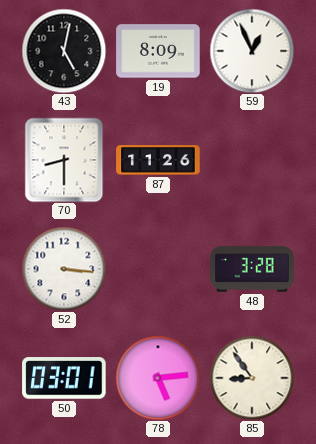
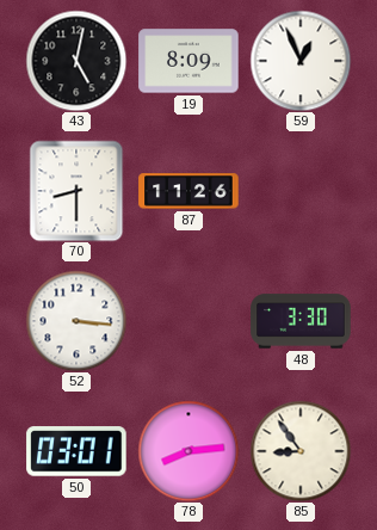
48: 3:28 -> 3:30
78: 5:14 -> 8:14
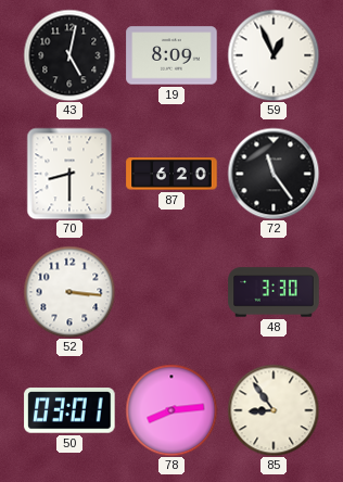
87: 11:26 -> 6:20
72: none -> 11:24
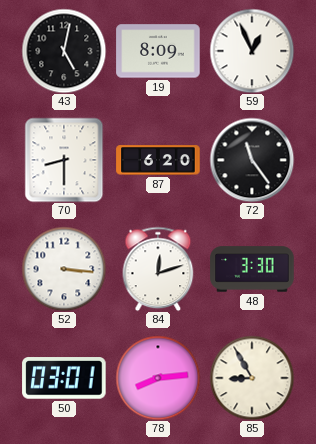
84: none -> 12:12
85: 8:54 -> 8:55
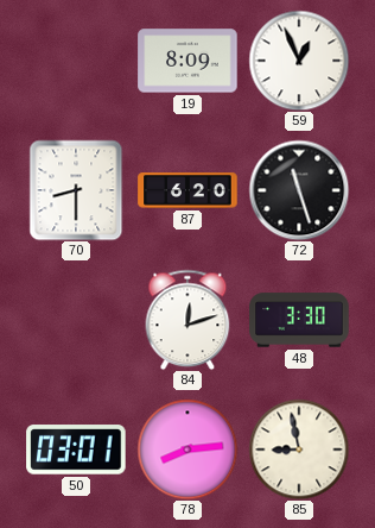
43: 5:02 -> none
72: 11:24 -> 11:27
52: 3:16 -> none
85: 8:55 -> 8:58
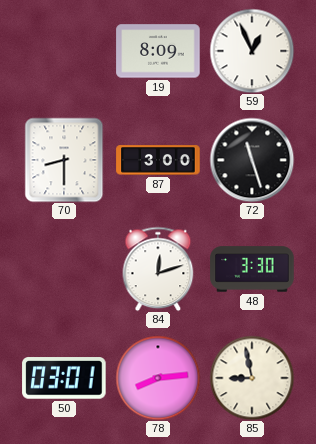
87: 6:20 -> 3:00
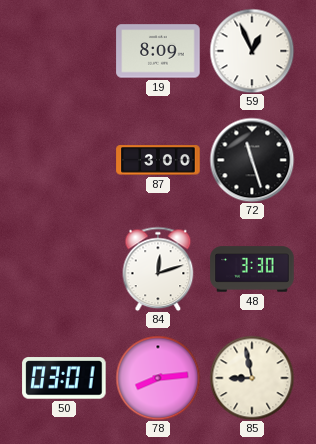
70: 8:30 -> none
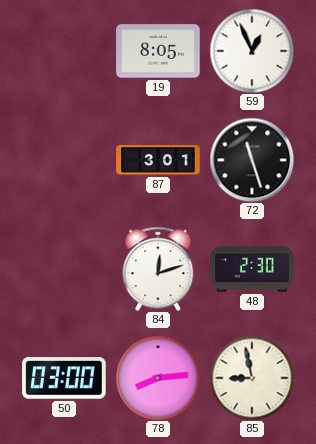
19: 8:09 -> 8:05
87: 3:00 -> 3:01
48: 3:30 -> 2:30
50: 03:01 -> 03:00
